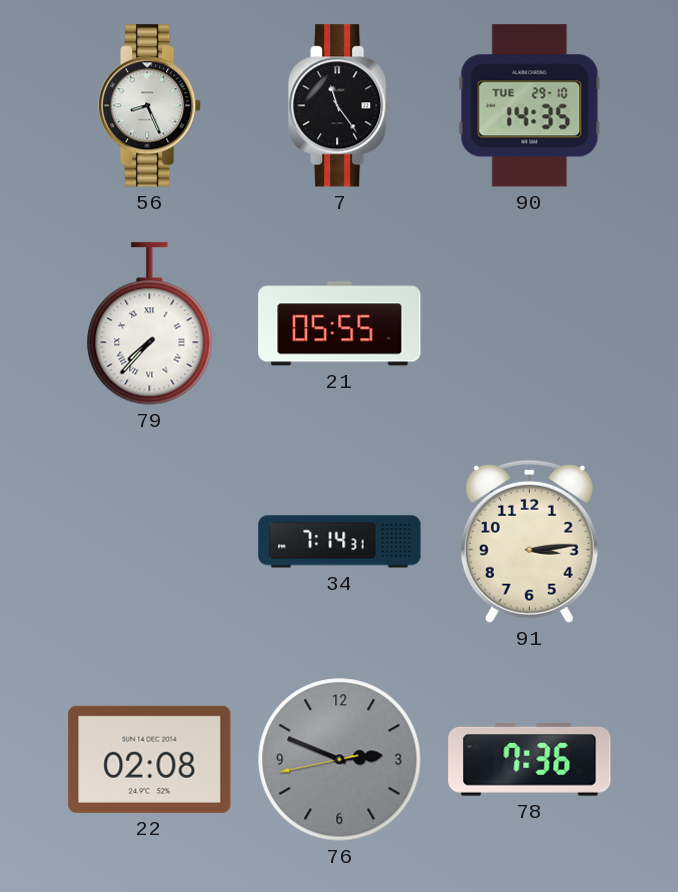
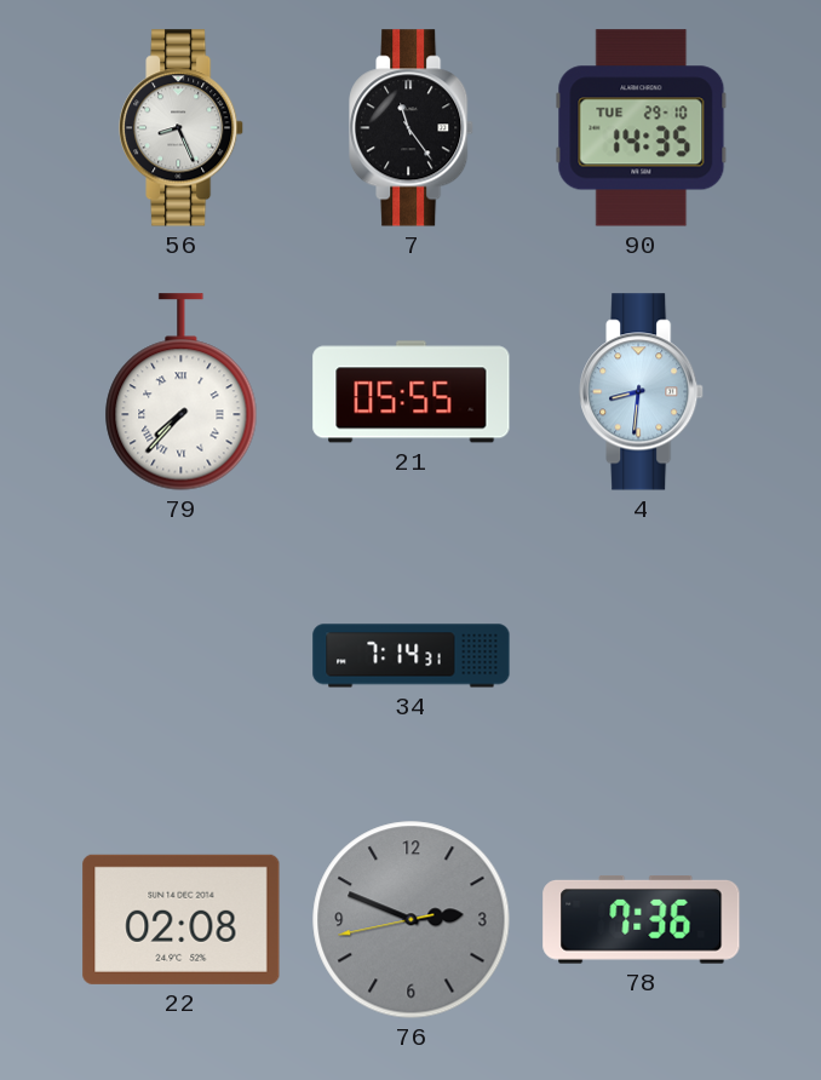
4: none -> 8:31
91: 3:14 -> none
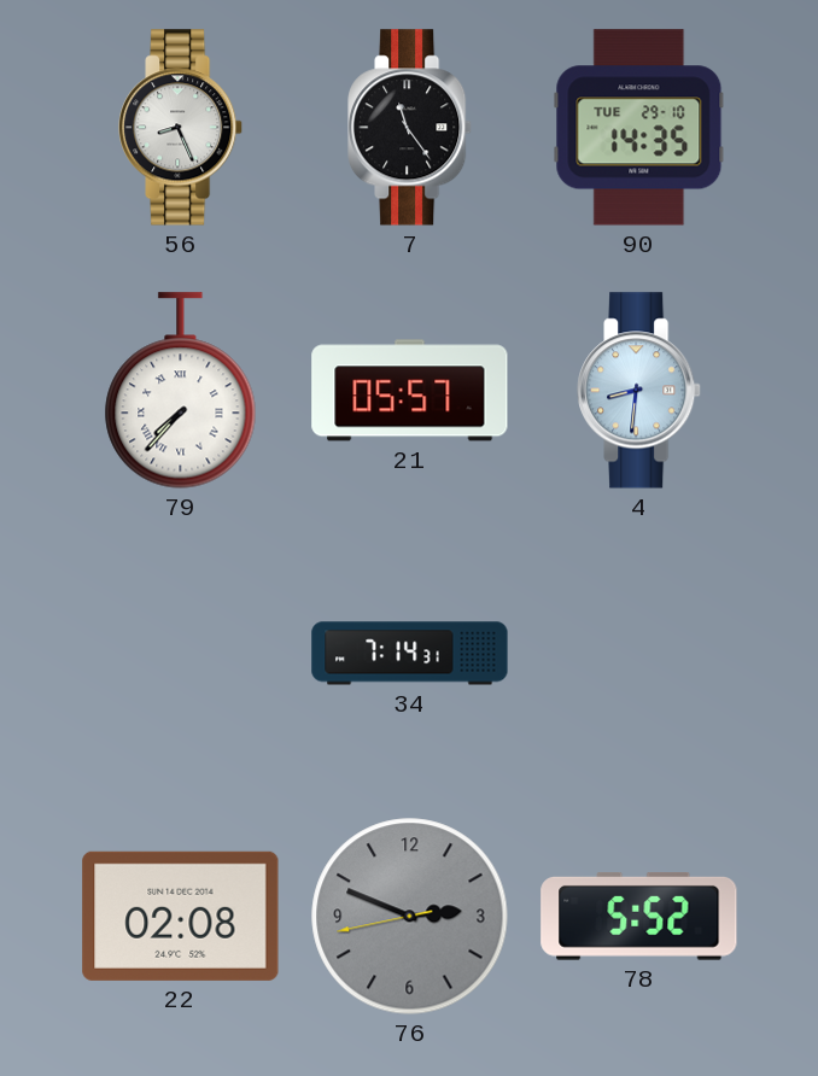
21: 05:55 -> 05:57
78: 7:36 -> 5:52
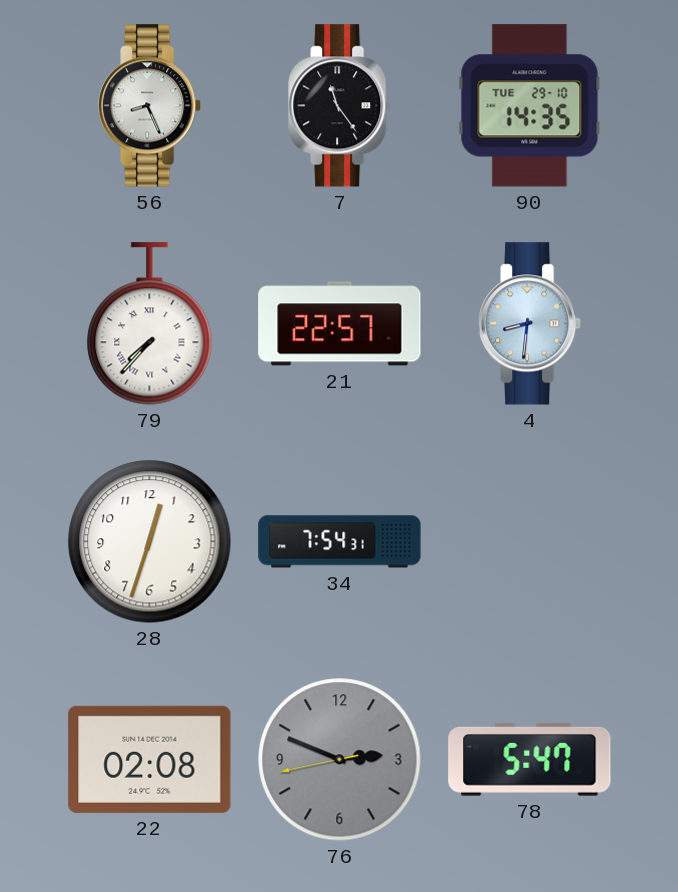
21: 05:57 -> 22:57
28: none -> 12:33
34: 7:14 -> 7:54
78: 5:52 -> 5:47
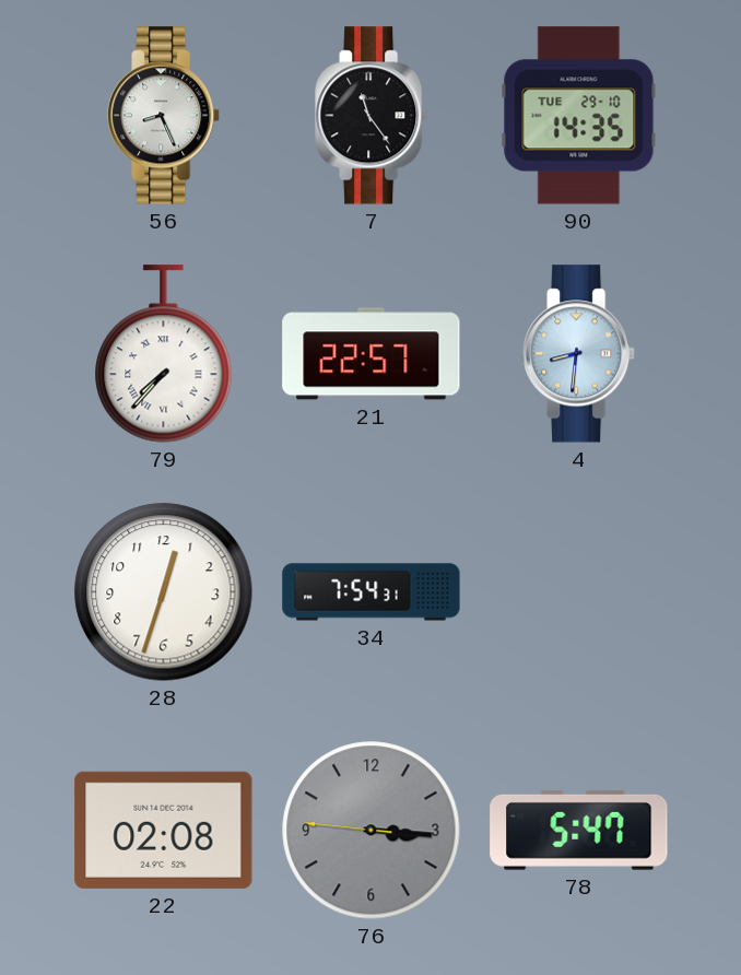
76: 2:48 -> 3:15
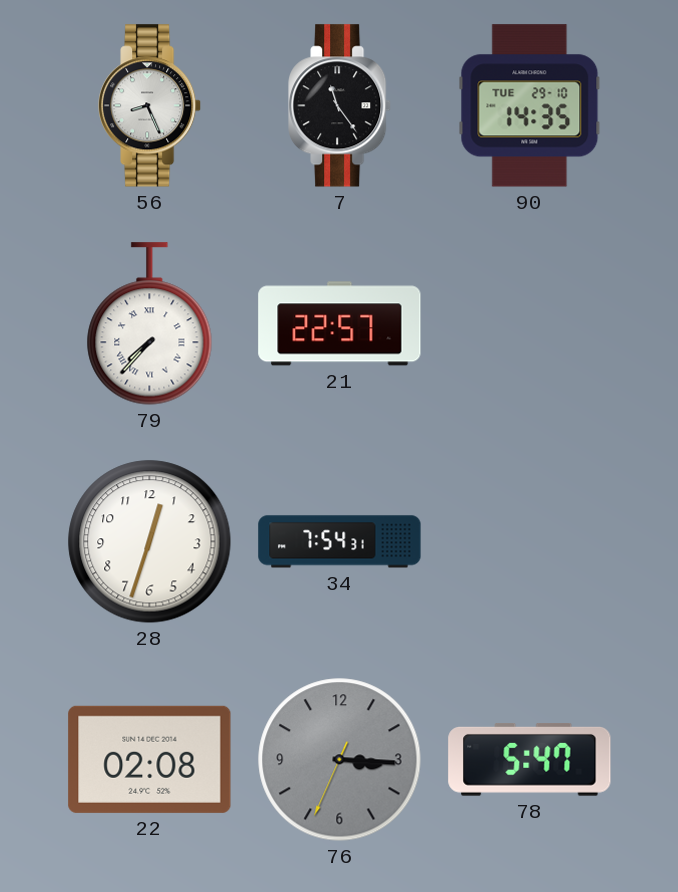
4: 8:31 -> none
76: 3:15:46 -> 3:15:34
